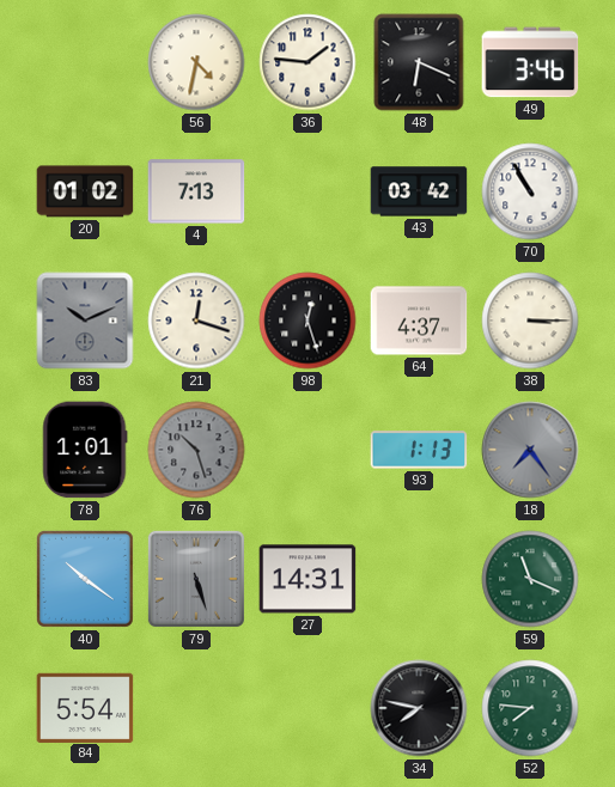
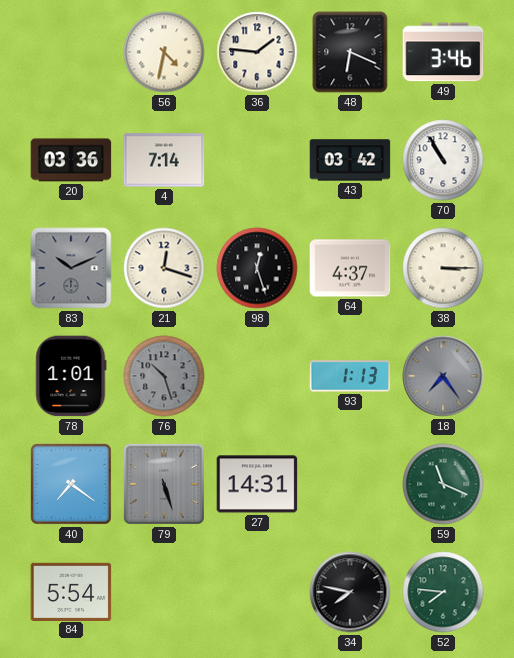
20: 01:02 -> 03:36
4: 7:13 -> 7:14
40: 10:21 -> 7:21
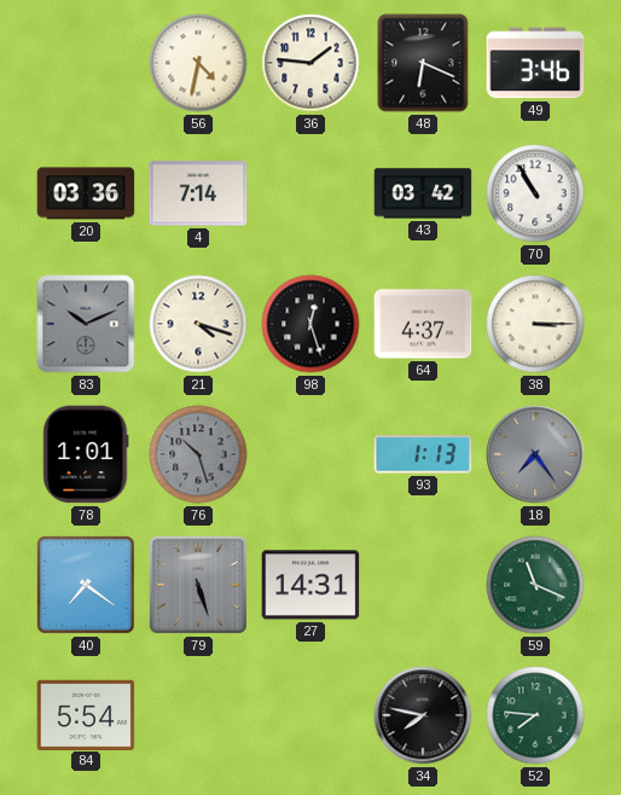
21: 12:18 -> 4:18
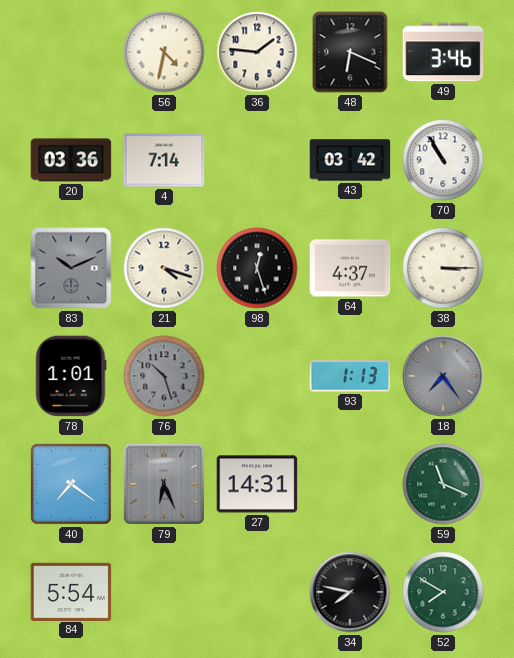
79: 5:27 -> 6:26
52: 7:46 -> 7:50
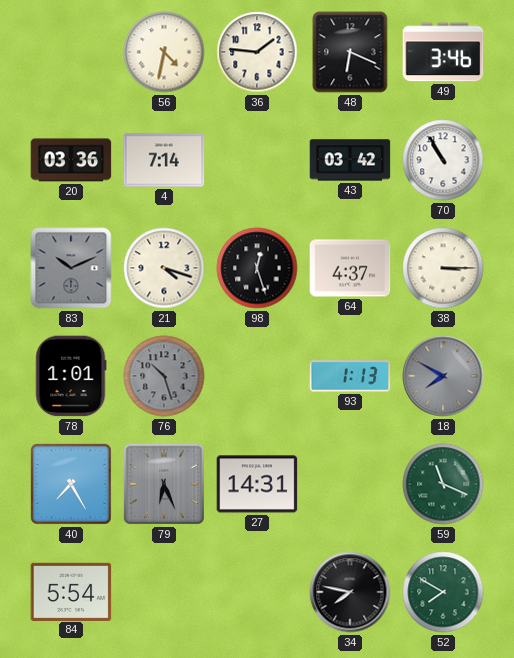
18: 7:24 -> 7:50
40: 7:21 -> 7:25
